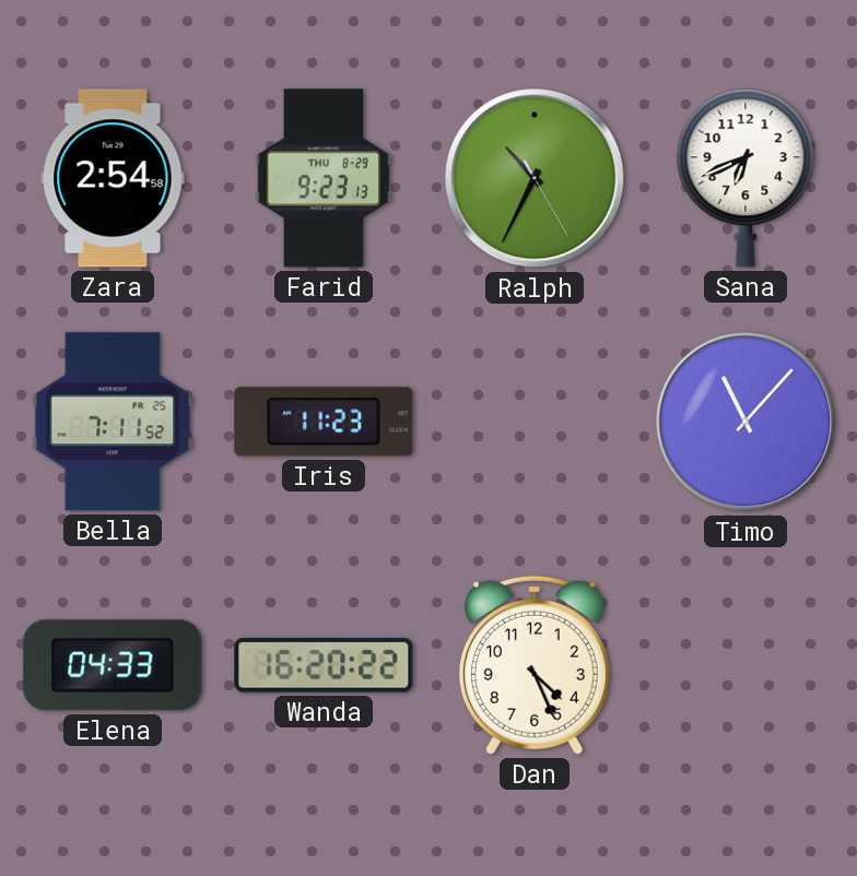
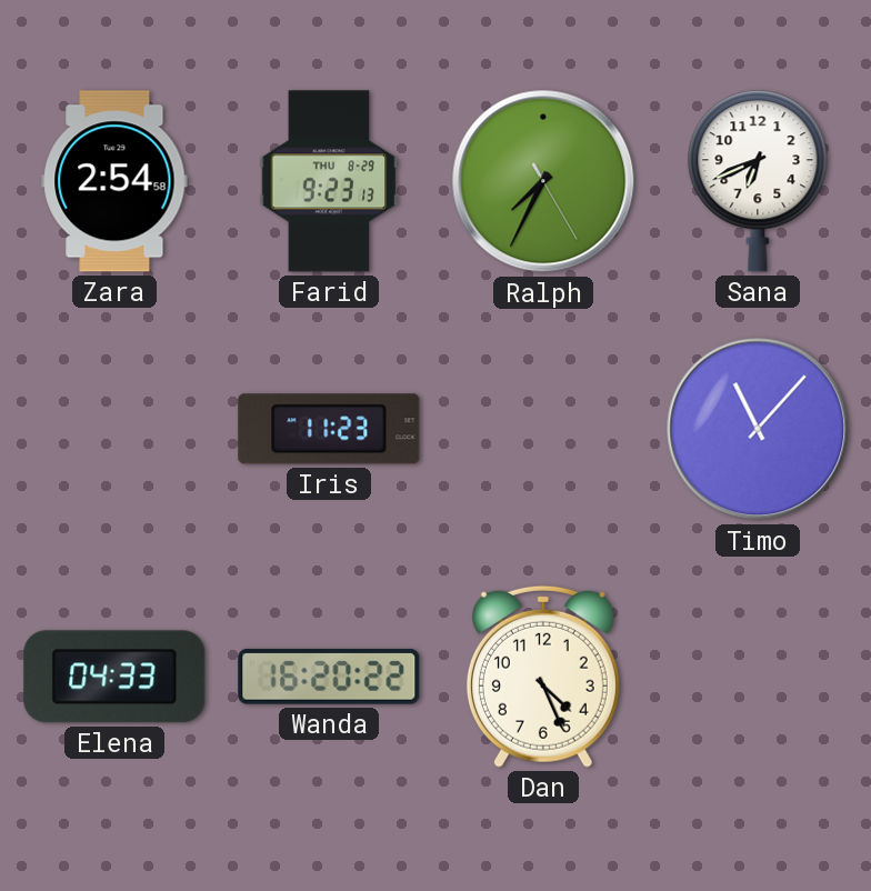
Ralph: 10:34 -> 7:34
Bella: 7:11 -> none
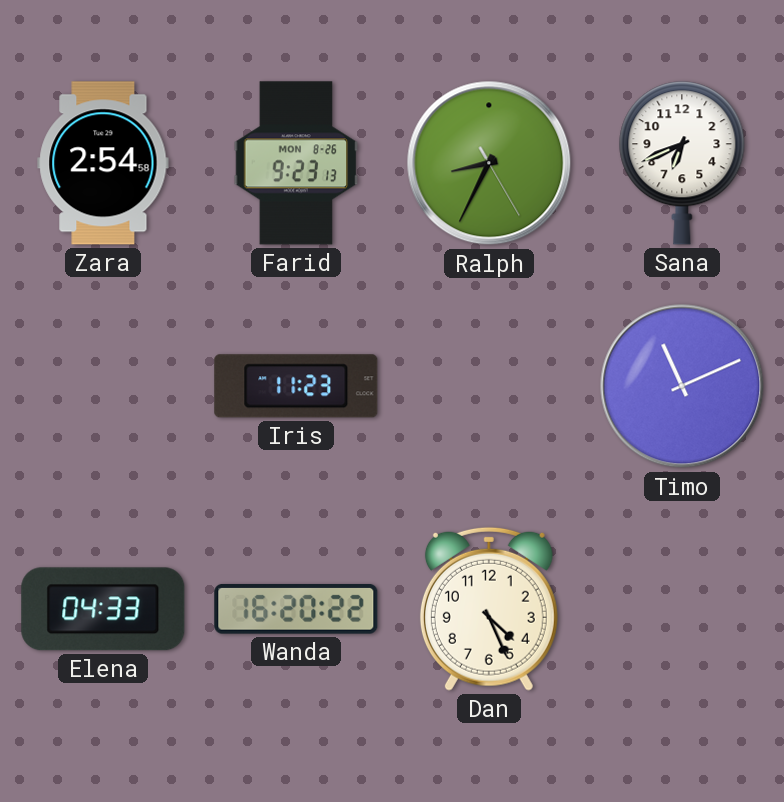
Farid date: THU 8-29 -> MON 8-26
Ralph: 7:34 -> 8:34
Timo: 11:07 -> 11:11
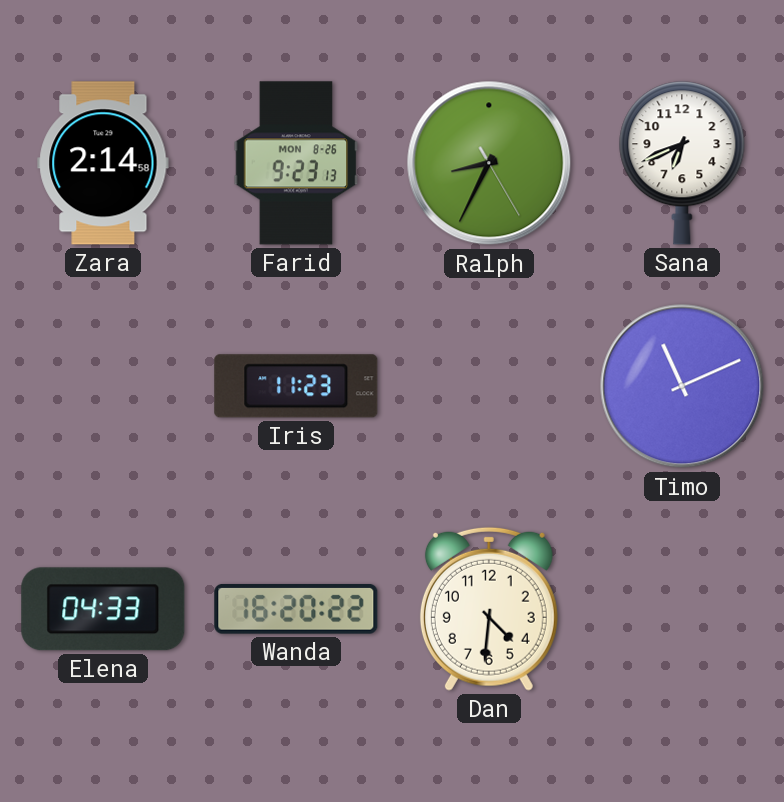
Zara: 2:54 -> 2:14
Dan: 4:26 -> 4:31
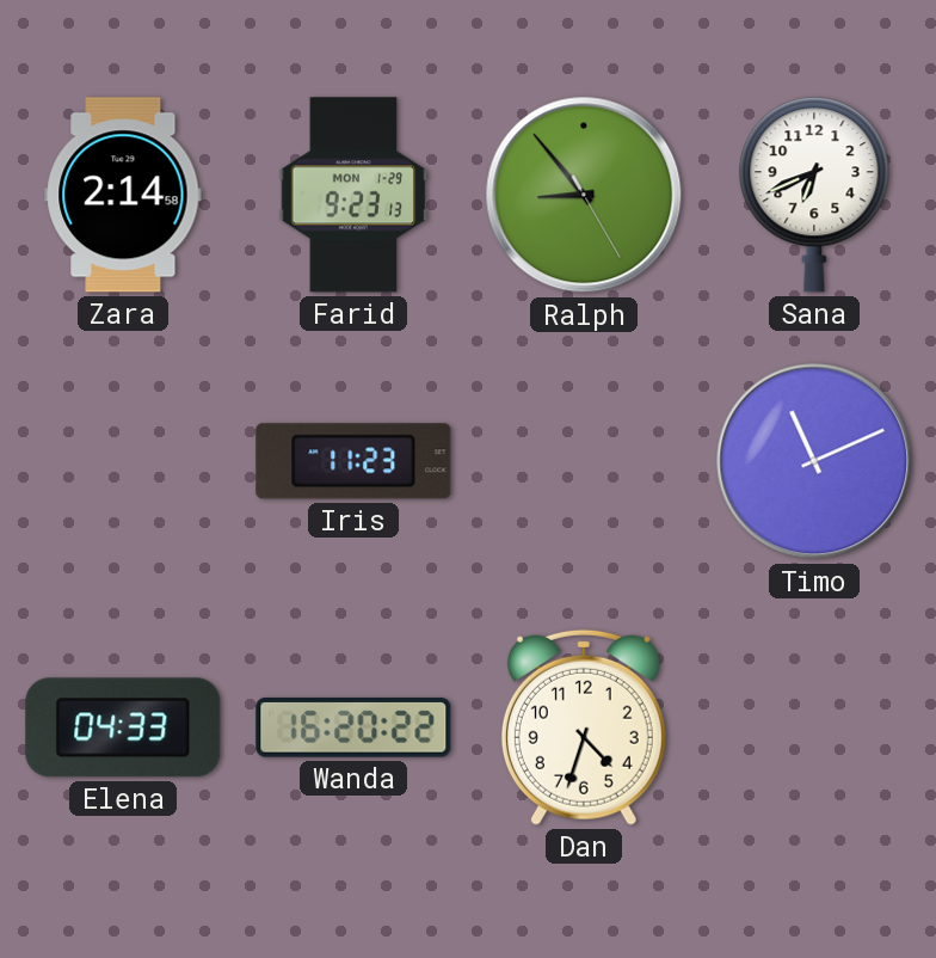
Farid date: MON 8-26 -> MON 1-29
Ralph: 8:34 -> 8:53
Dan: 4:31 -> 4:33
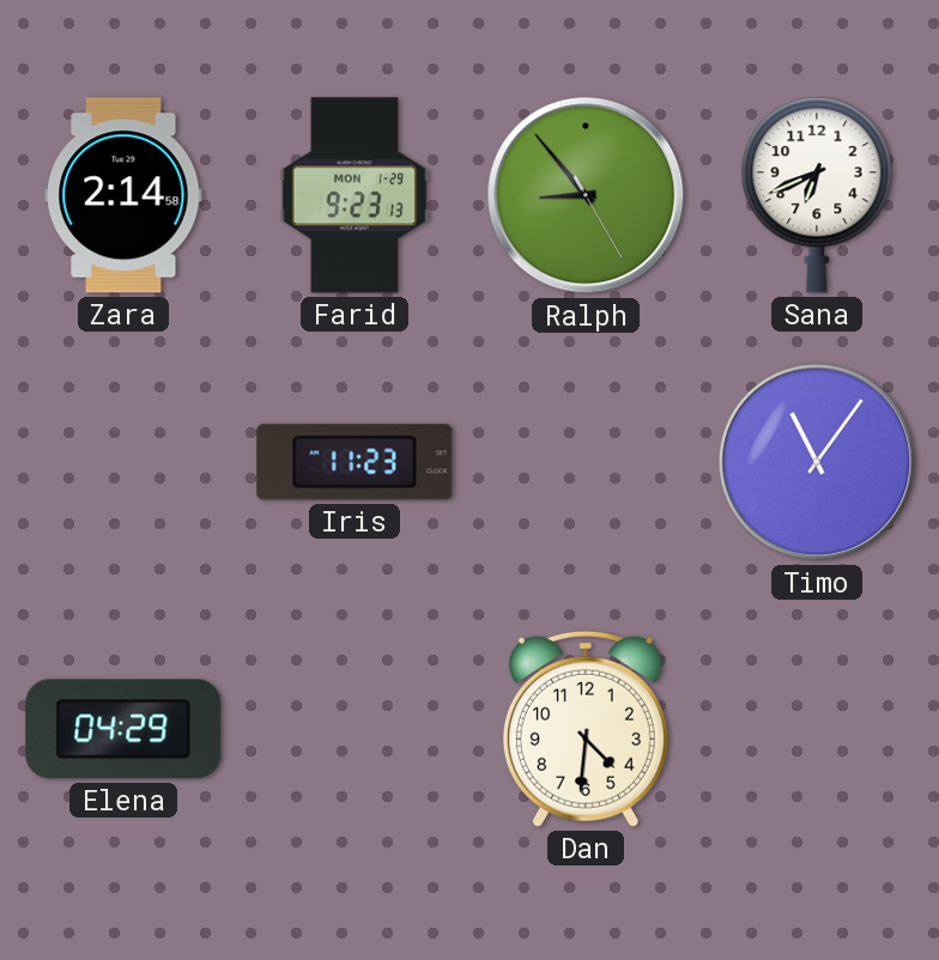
Timo: 11:11 -> 11:06
Elena: 04:33 -> 04:29
Wanda: 16:20 -> none
Dan: 4:33 -> 4:31
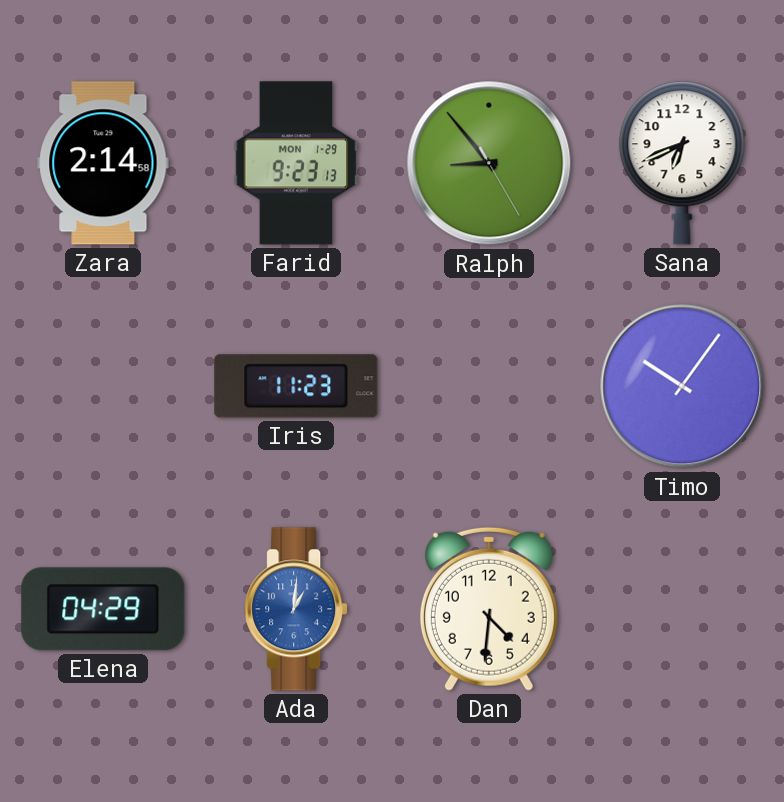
Timo: 11:06 -> 10:06
Ada: none -> 1:01
